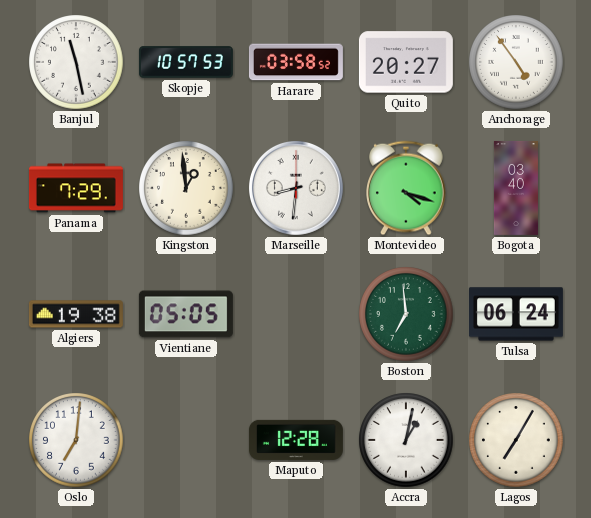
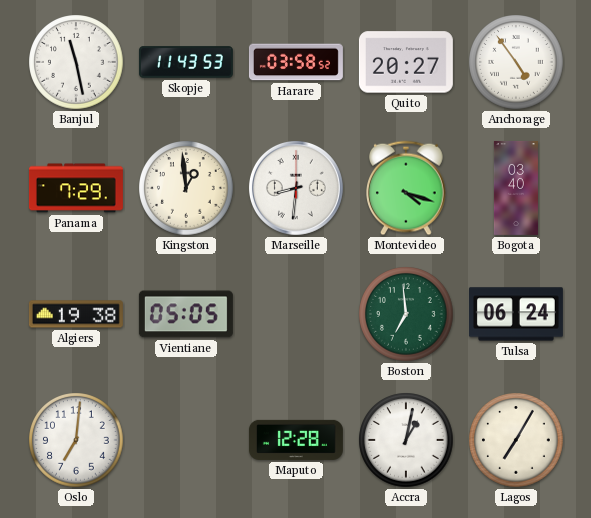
Skopje: 10:57 -> 11:43
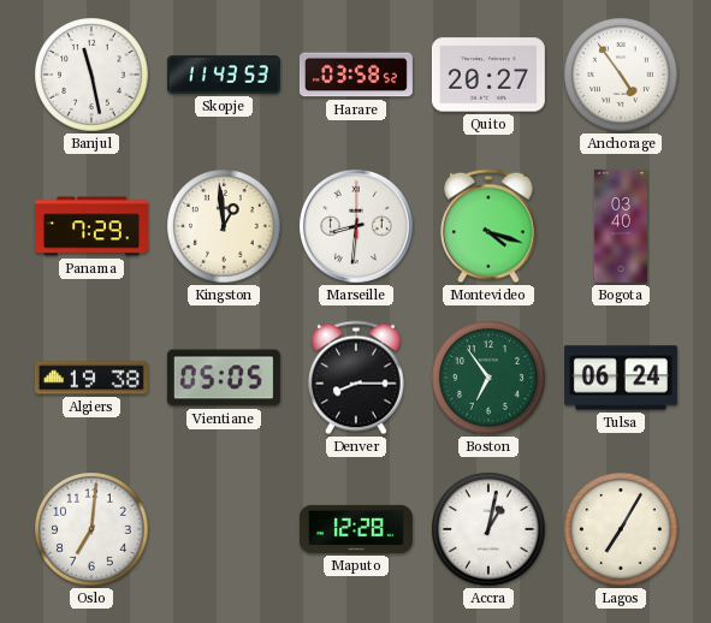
Denver: none -> 8:15
Boston: 6:59 -> 6:54
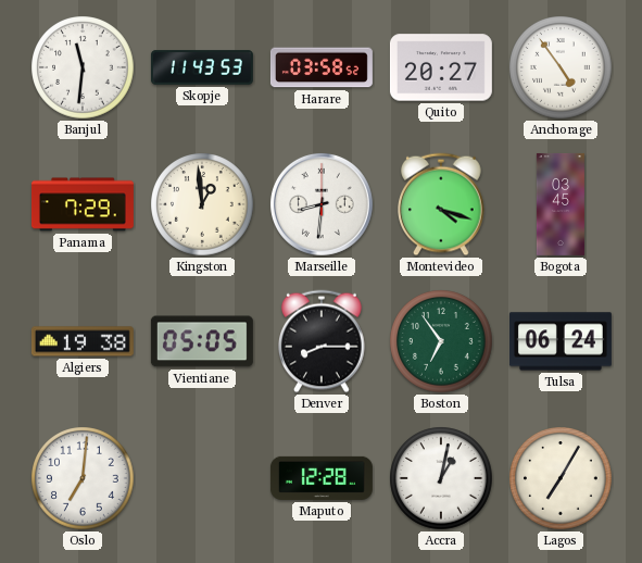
Banjul: 11:28 -> 11:31
Bogota: 03:40 -> 03:45
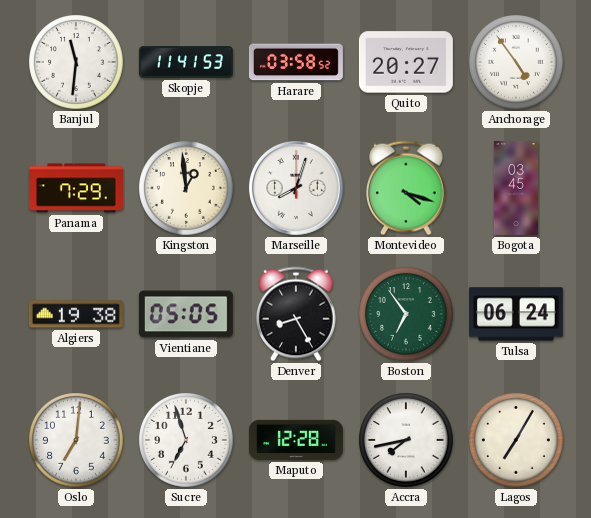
Skopje: 11:43 -> 11:41
Marseille: 8:31 -> 8:03
Denver: 8:15 -> 8:25
Sucre: none -> 6:57
Accra: 1:02 -> 7:43
